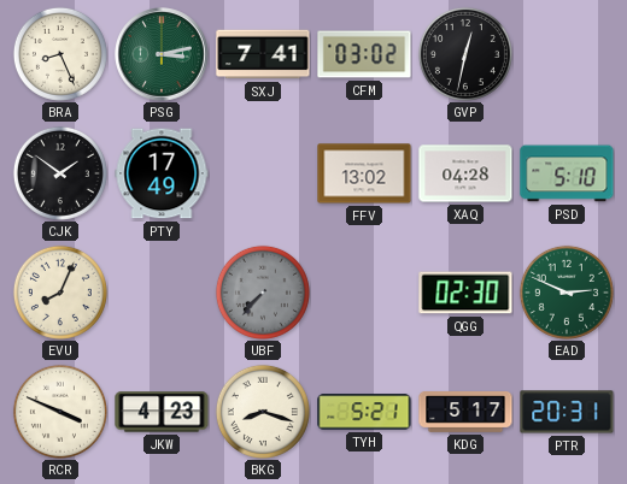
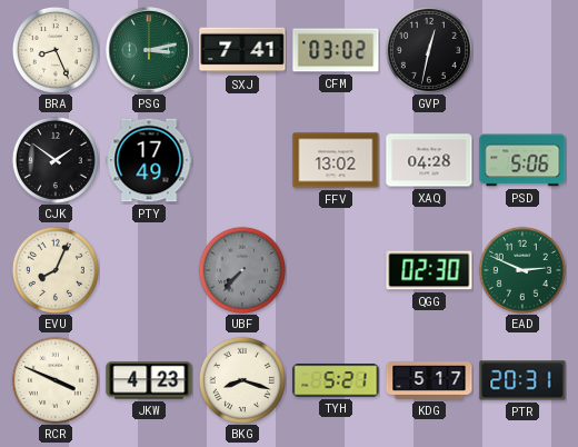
PSD: 5:10 -> 5:06
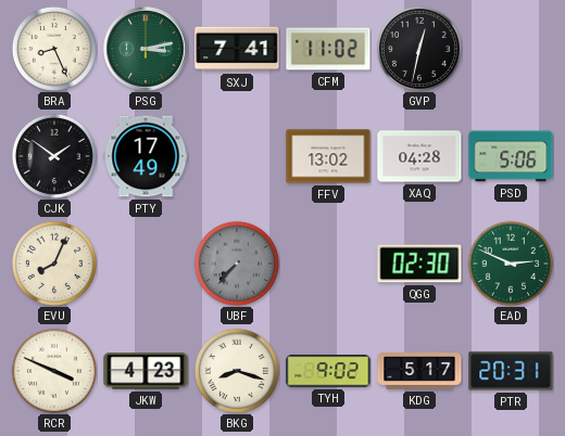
CFM: 03:02 -> 11:02
TYH: 5:21 -> 9:02
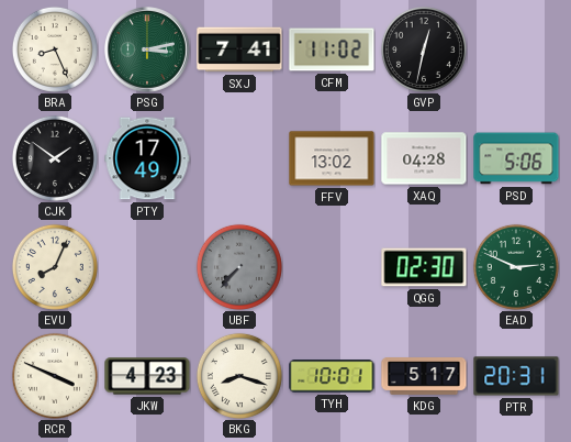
TYH: 9:02 -> 10:01
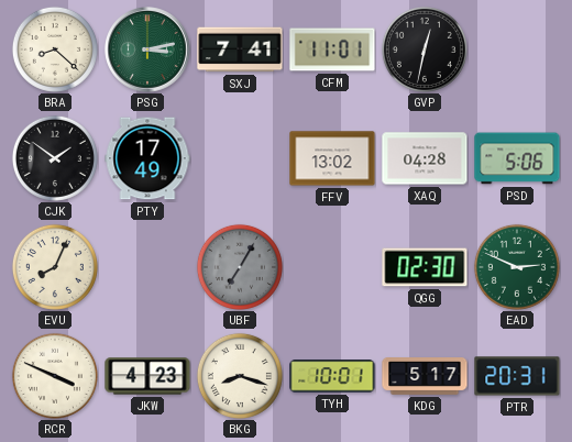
BRA: 8:26 -> 8:22
CFM: 11:02 -> 11:01
UBF: 7:37 -> 7:05
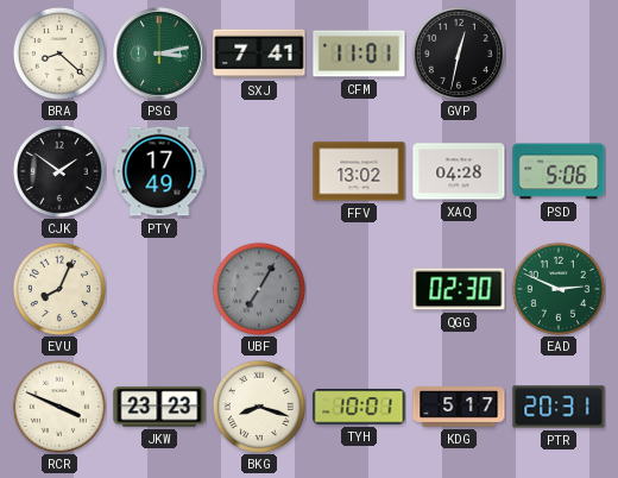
JKW: 4:23 -> 23:23
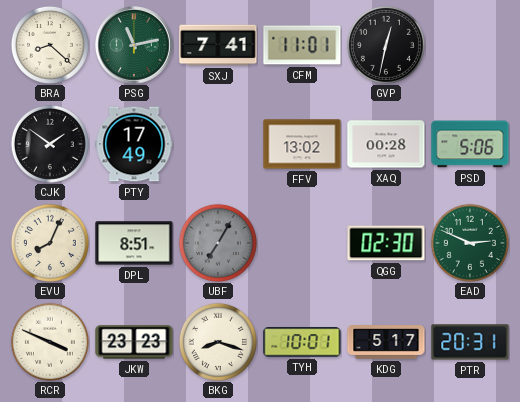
PSG: 3:13 -> 11:13
XAQ: 04:28 -> 00:28
DPL: none -> 8:51
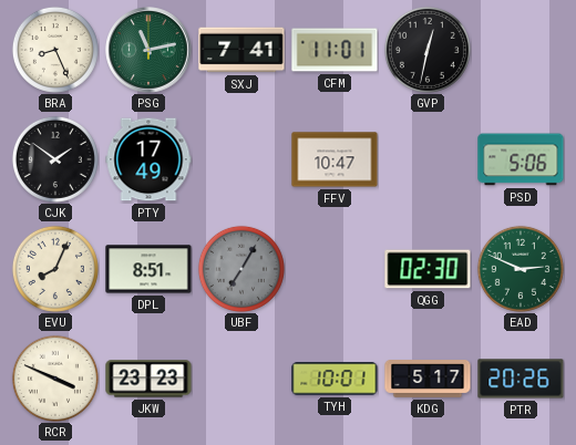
BRA: 8:22 -> 8:26
FFV: 13:02 -> 10:47
XAQ: 00:28 -> none
BKG: 8:18 -> none
PTR: 20:31 -> 20:26
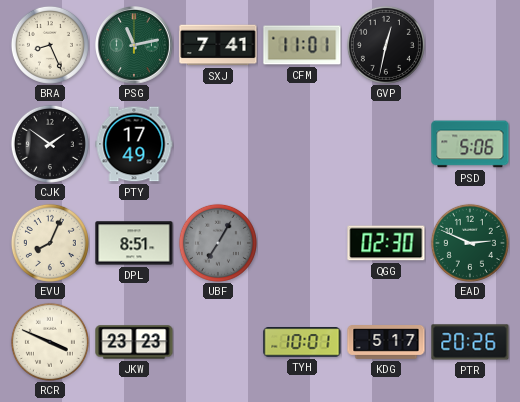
FFV: 10:47 -> none
